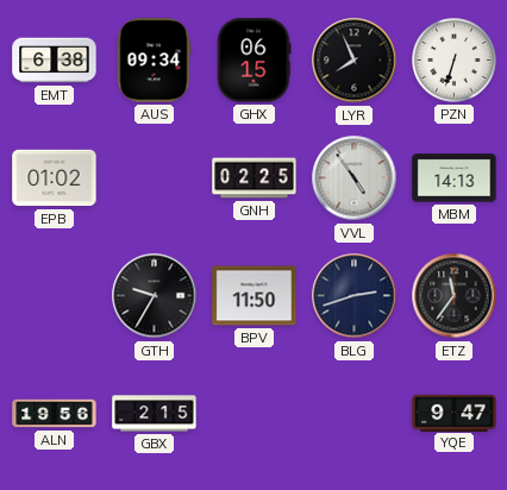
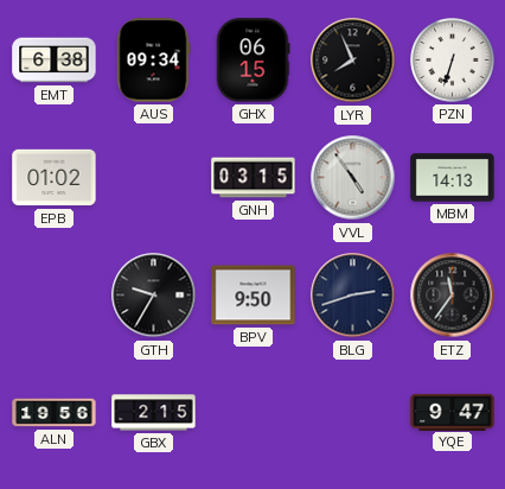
GNH: 02:25 -> 03:15
BPV: 11:50 -> 9:50
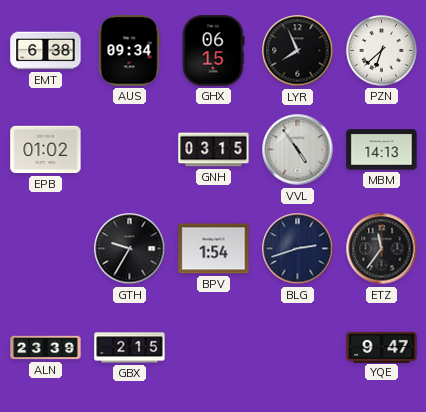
PZN: 6:33 -> 6:38
BPV: 9:50 -> 1:54
ALN: 19:56 -> 23:39
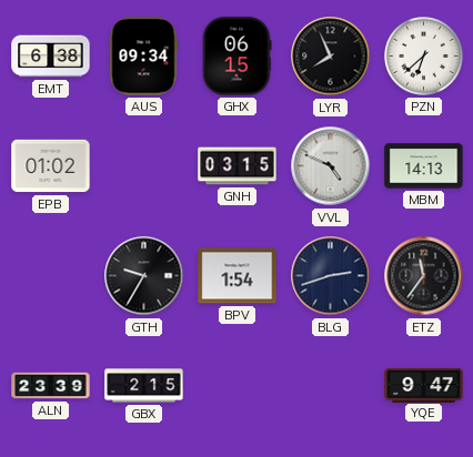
VVL: 4:54 -> 4:49
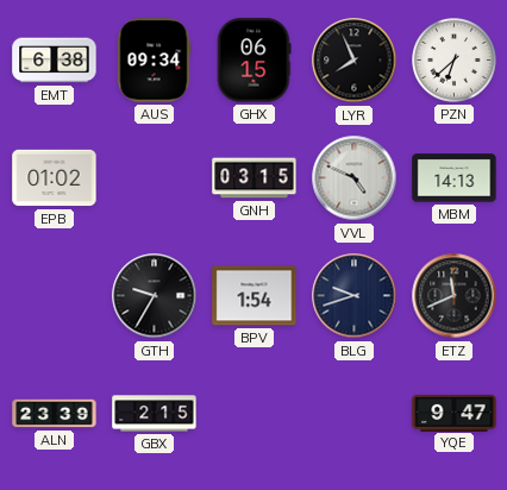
BLG: 2:42 -> 9:42
ETZ: 11:36 -> 11:41
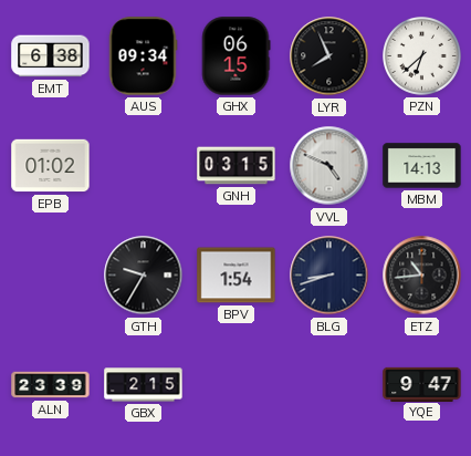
BLG: 9:42 -> 8:42
ETZ: 11:41 -> 10:44
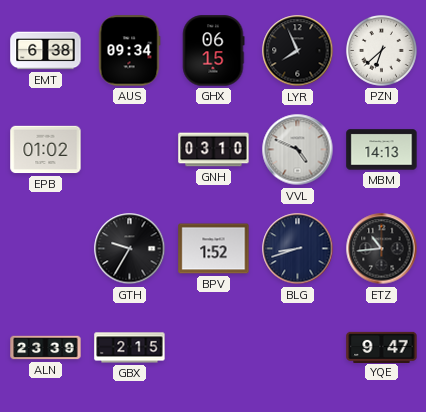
GNH: 03:15 -> 03:10
BPV: 1:54 -> 1:52
